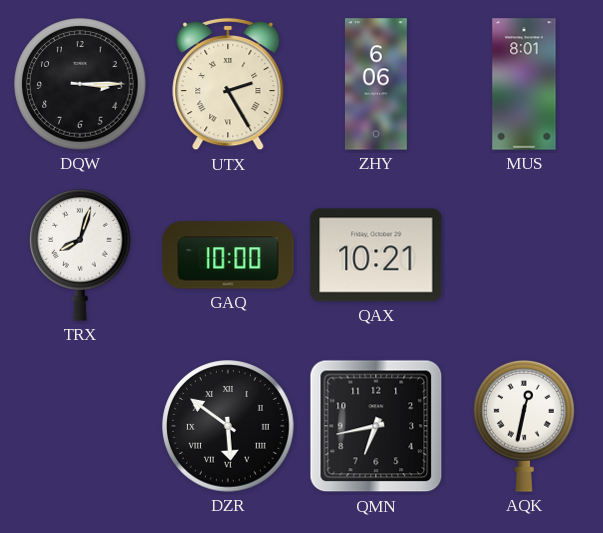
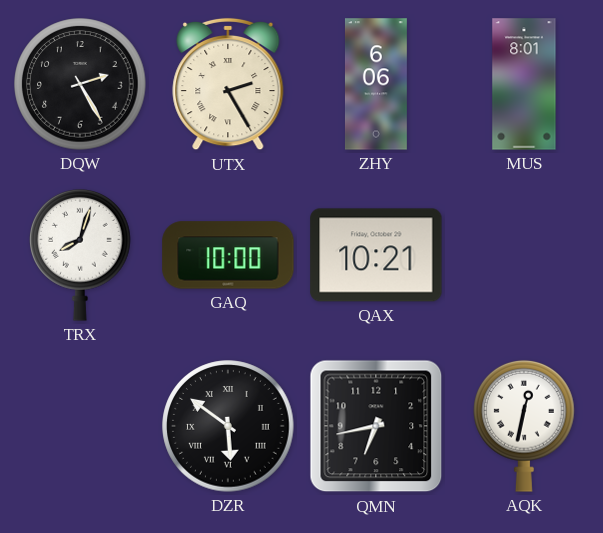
DQW: 3:15 -> 2:25
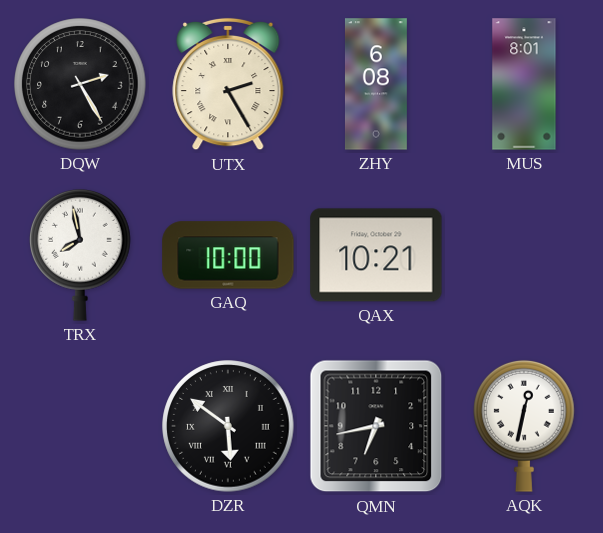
ZHY: 6:06 -> 6:08
TRX: 8:03 -> 7:58
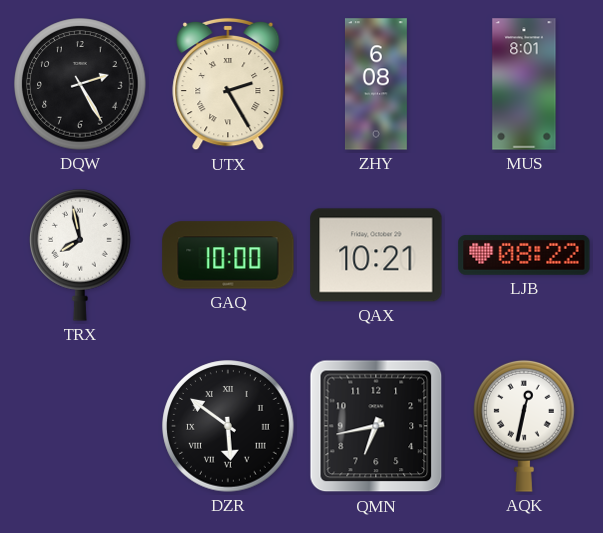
LJB: none -> 08:22
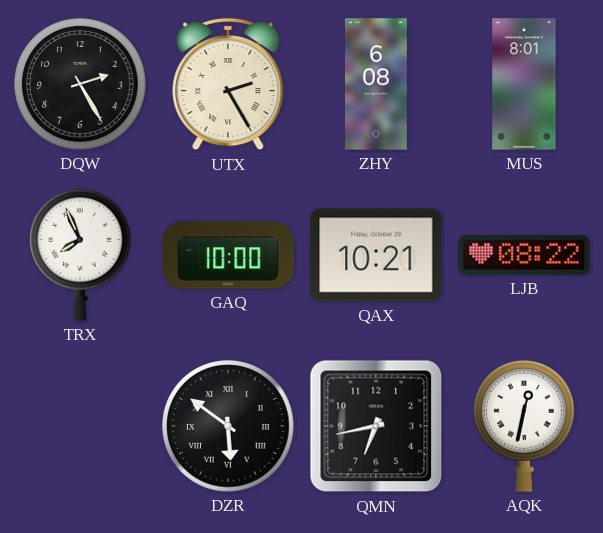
TRX: 7:58 -> 7:56
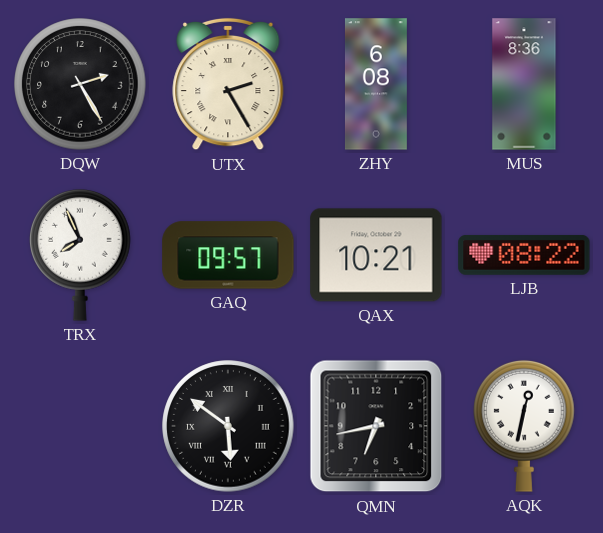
MUS: 8:01 -> 8:36
GAQ: 10:00 -> 09:57
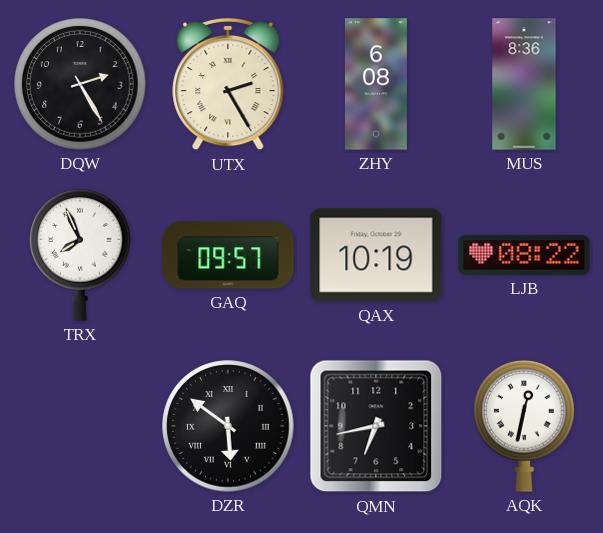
QAX: 10:21 -> 10:19
